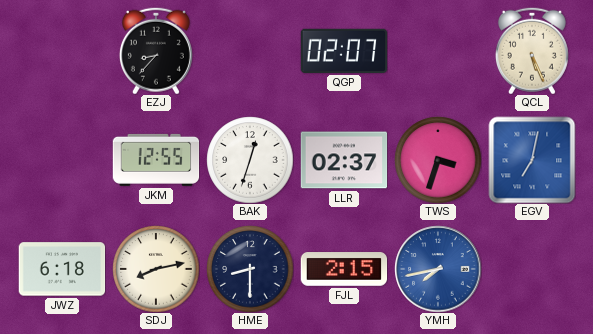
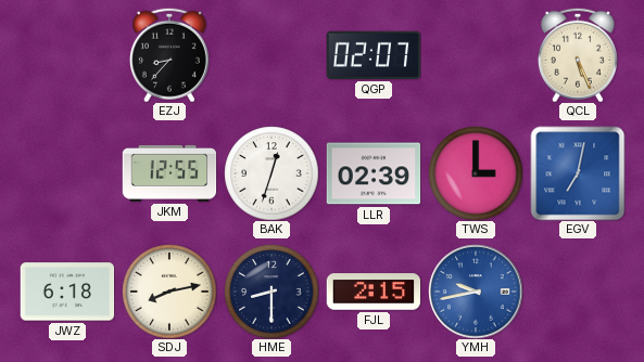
LLR: 02:37 -> 02:39
TWS: 3:33 -> 3:00
YMH: 7:43 -> 9:43
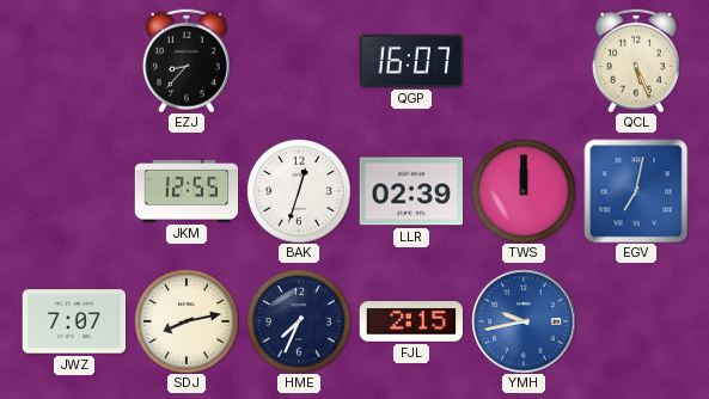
QGP: 02:07 -> 16:07
TWS: 3:00 -> 12:00
JWZ: 6:18 -> 7:07
HME: 8:30 -> 7:34
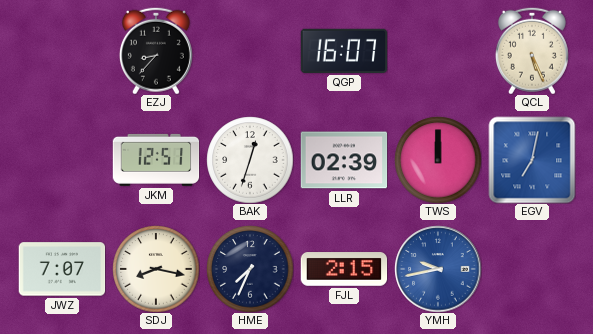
JKM: 12:55 -> 12:51
SDJ: 8:13 -> 8:17
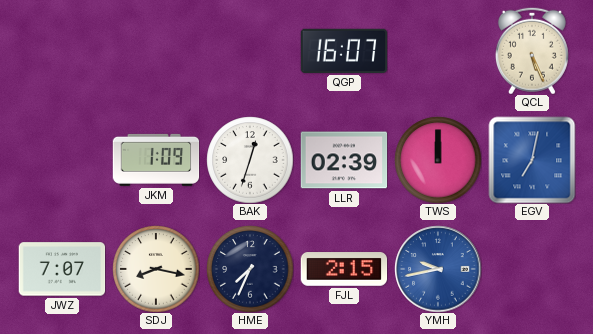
EZJ: 8:37 -> none
JKM: 12:51 -> 1:09
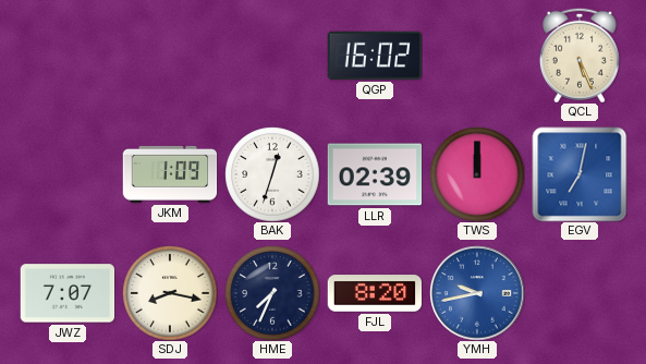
QGP: 16:07 -> 16:02
FJL: 2:15 -> 8:20
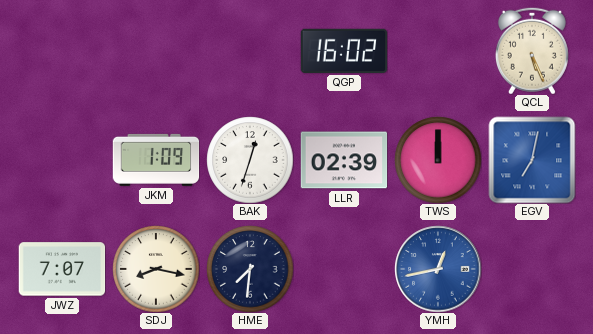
HME: 7:34 -> 7:31
FJL: 8:20 -> none
YMH: 9:43 -> 12:43
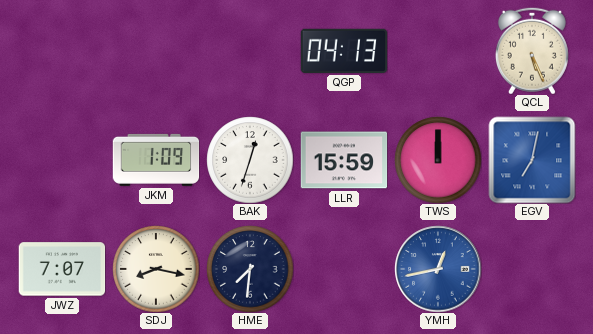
QGP: 16:02 -> 04:13
LLR: 02:39 -> 15:59
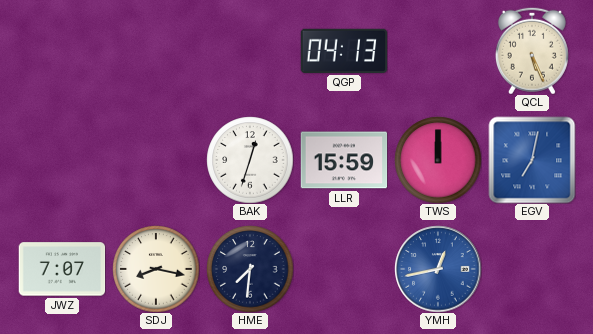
JKM: 1:09 -> none
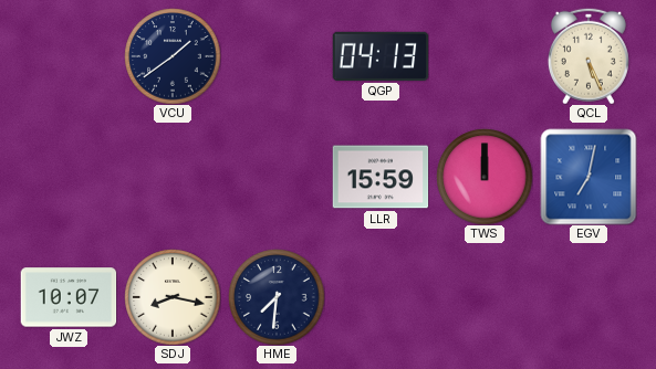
VCU: none -> 1:39
BAK: 12:33 -> none
JWZ: 7:07 -> 10:07
YMH: 12:43 -> none
